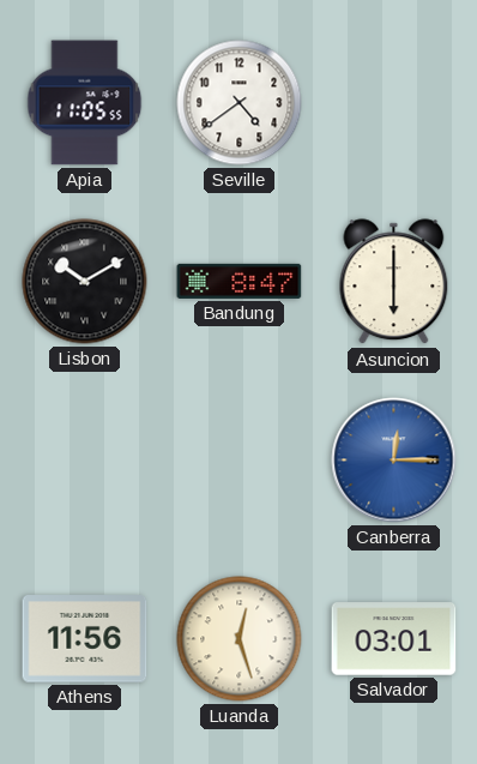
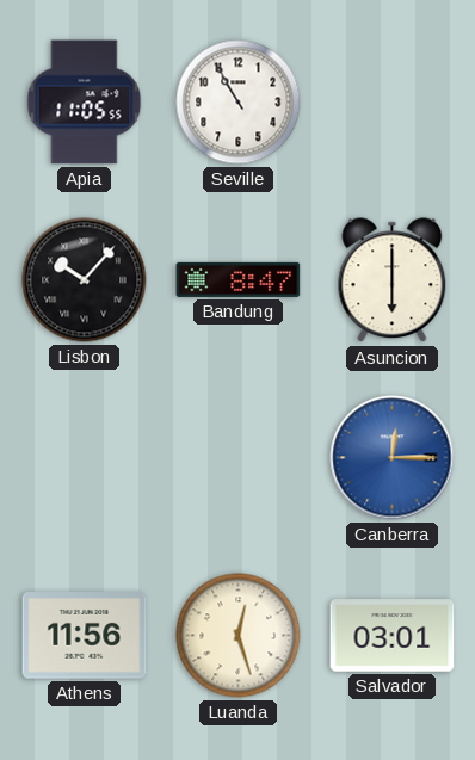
Seville: 4:39 -> 10:55
Lisbon: 10:10 -> 10:07
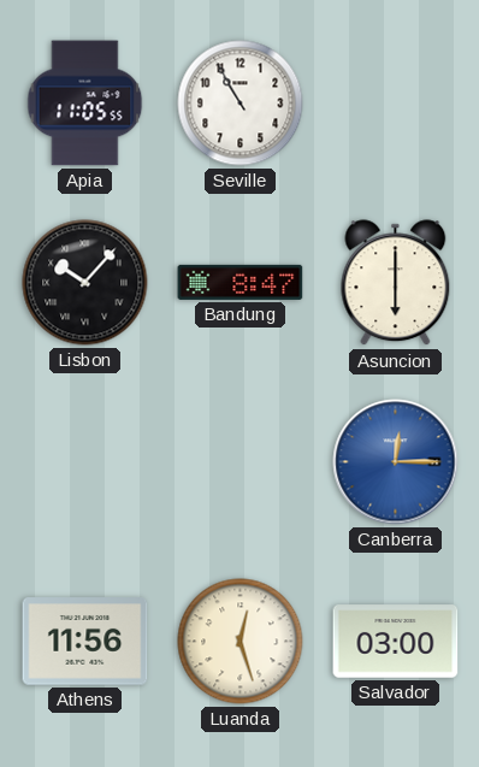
Salvador: 03:01 -> 03:00
